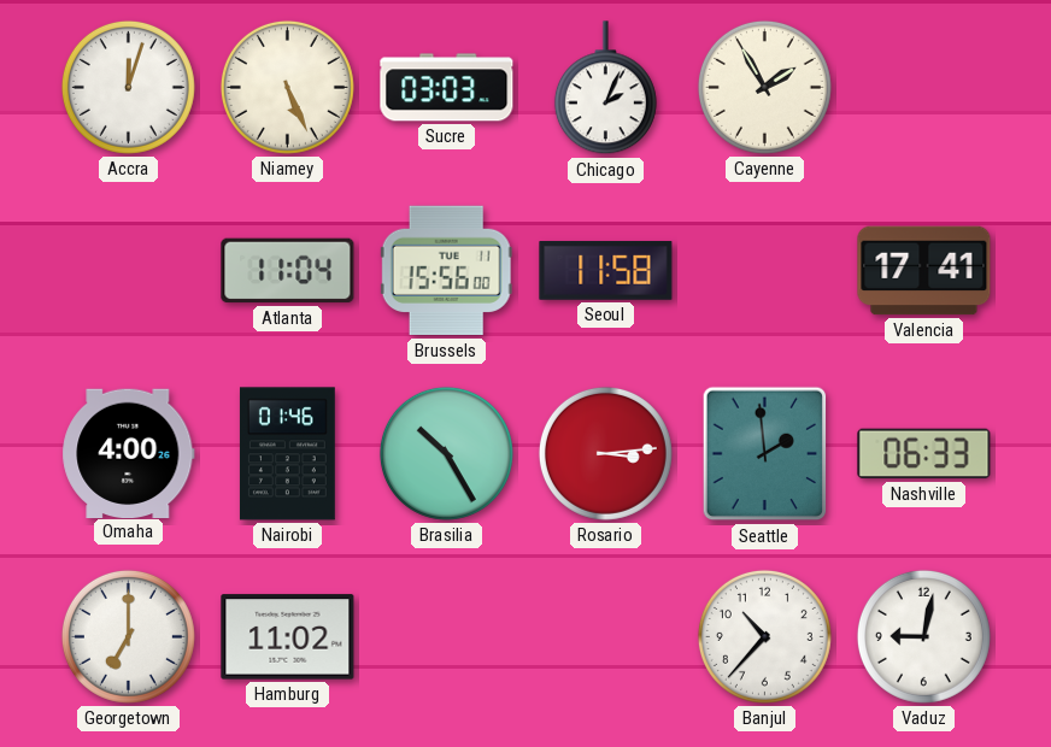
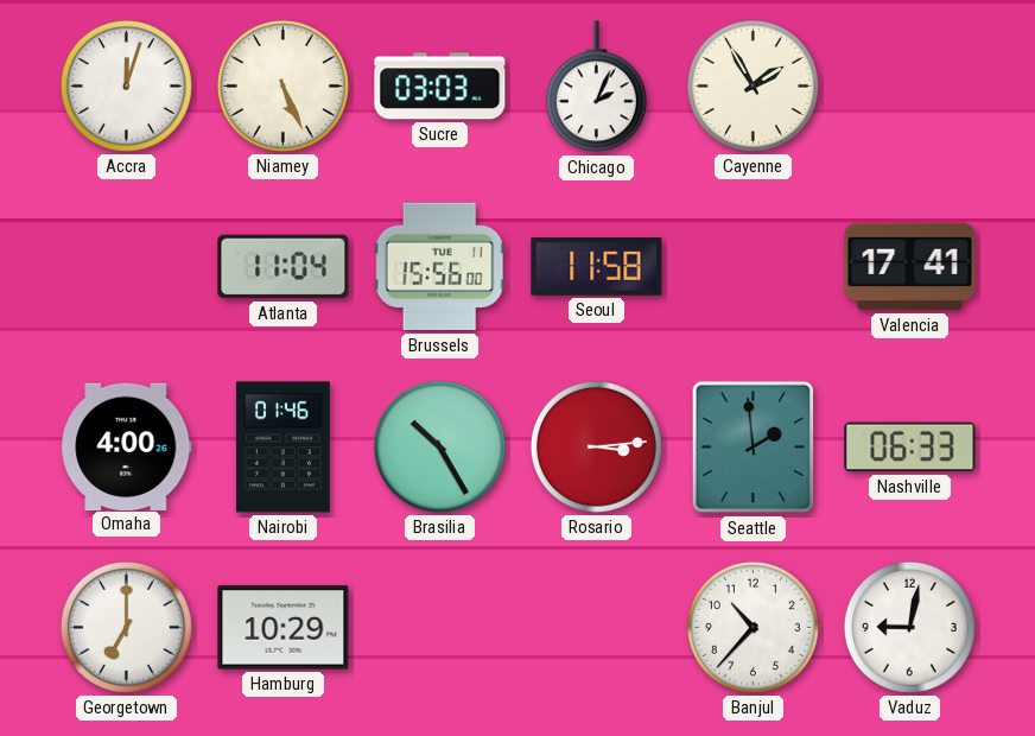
Hamburg: 11:02 -> 10:29
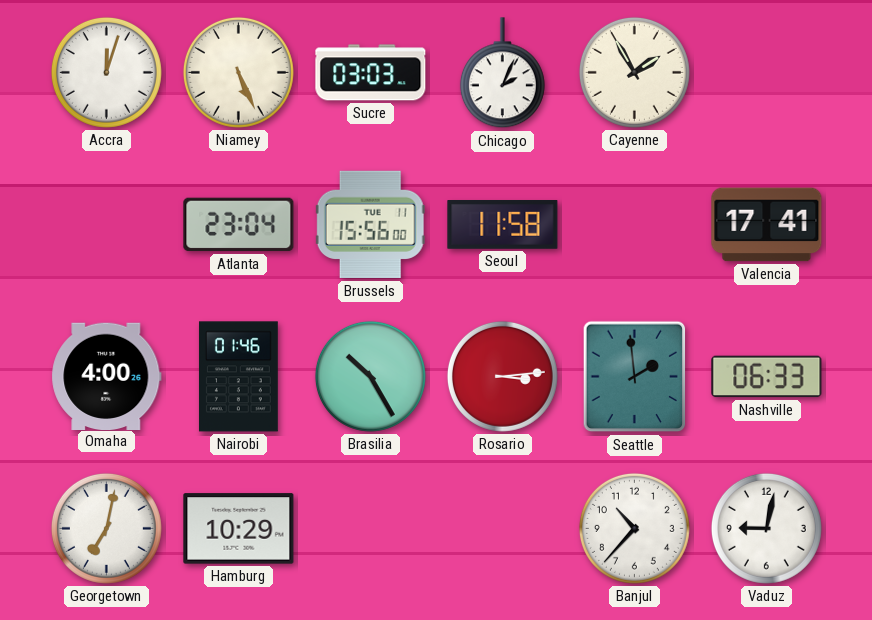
Atlanta: 11:04 -> 23:04
Georgetown: 7:00 -> 7:02
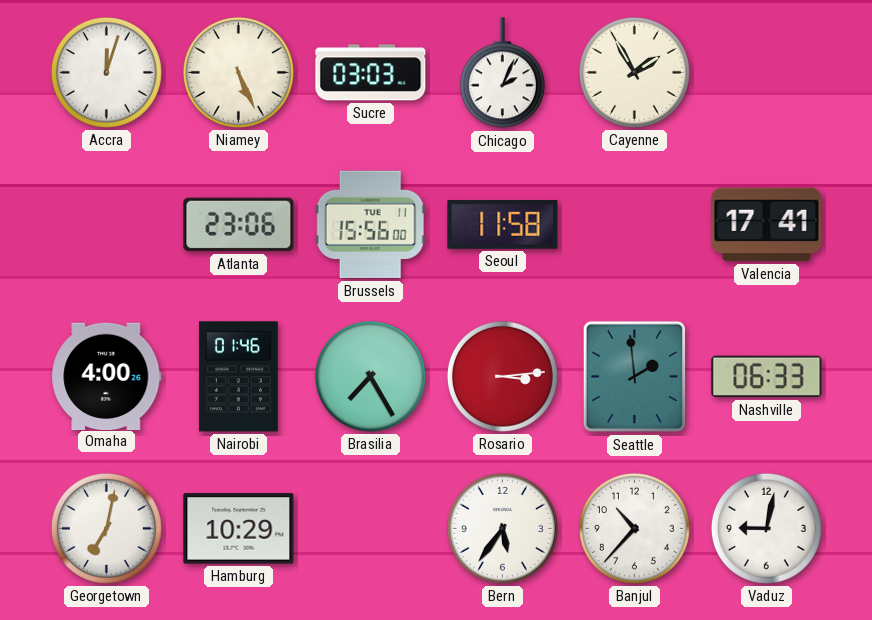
Atlanta: 23:04 -> 23:06
Brasilia: 10:25 -> 7:25
Bern: none -> 5:36
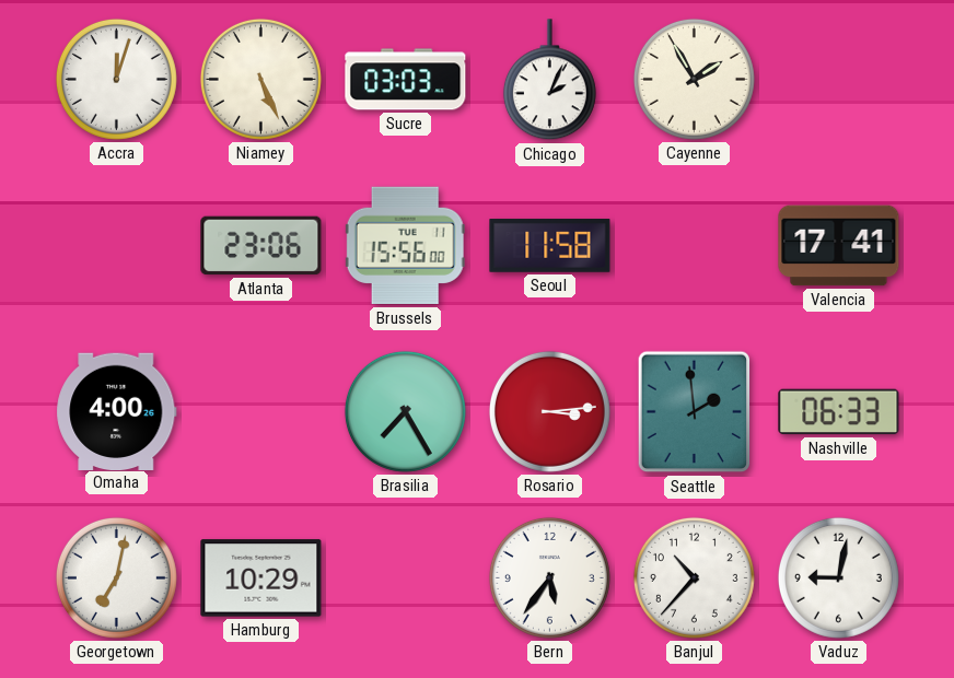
Nairobi: 01:46 -> none
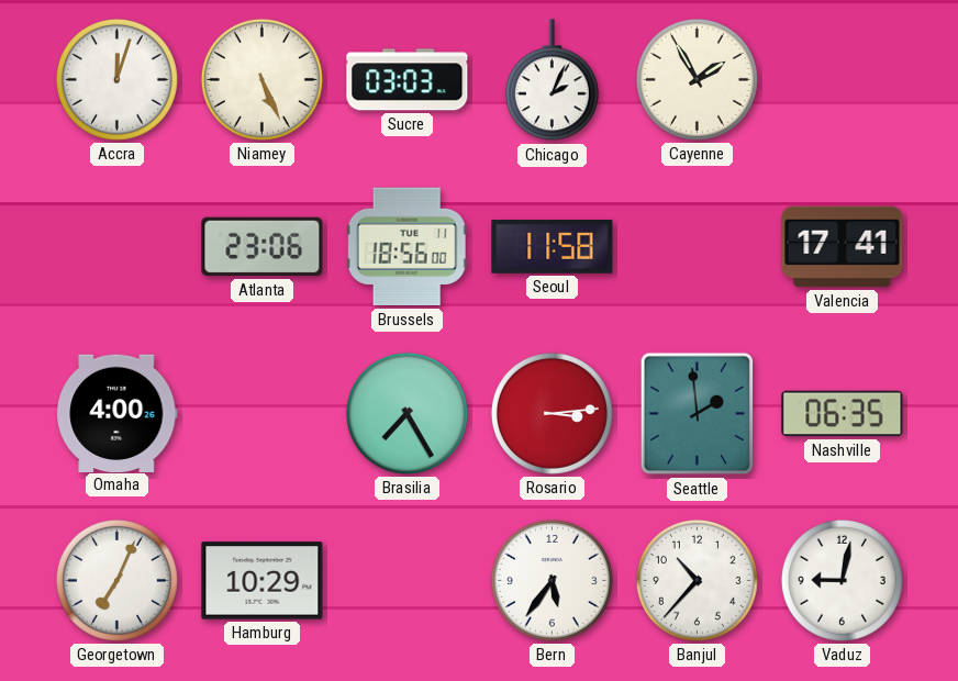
Brussels: 15:56 -> 18:56
Nashville: 06:33 -> 06:35
Georgetown: 7:02 -> 7:04
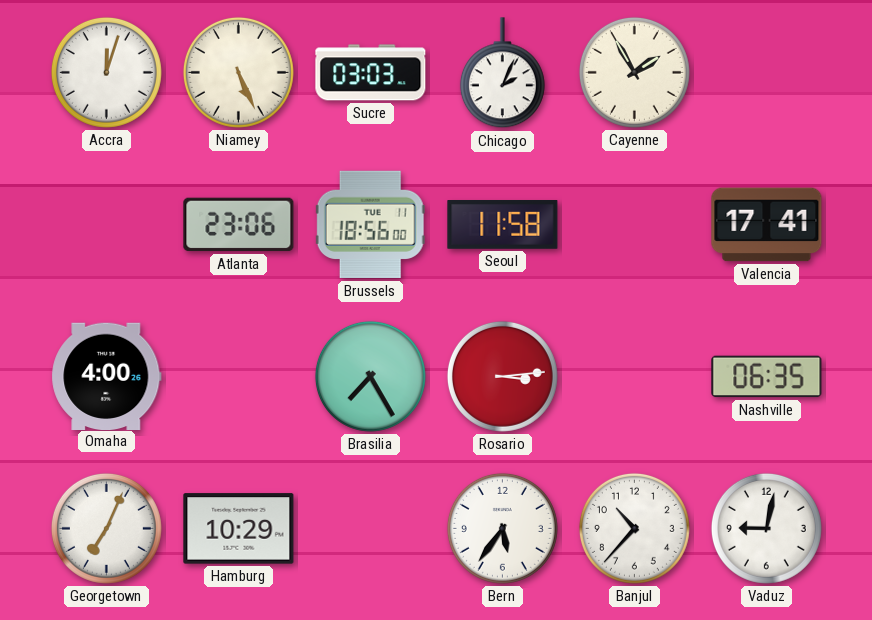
Seattle: 1:59 -> none
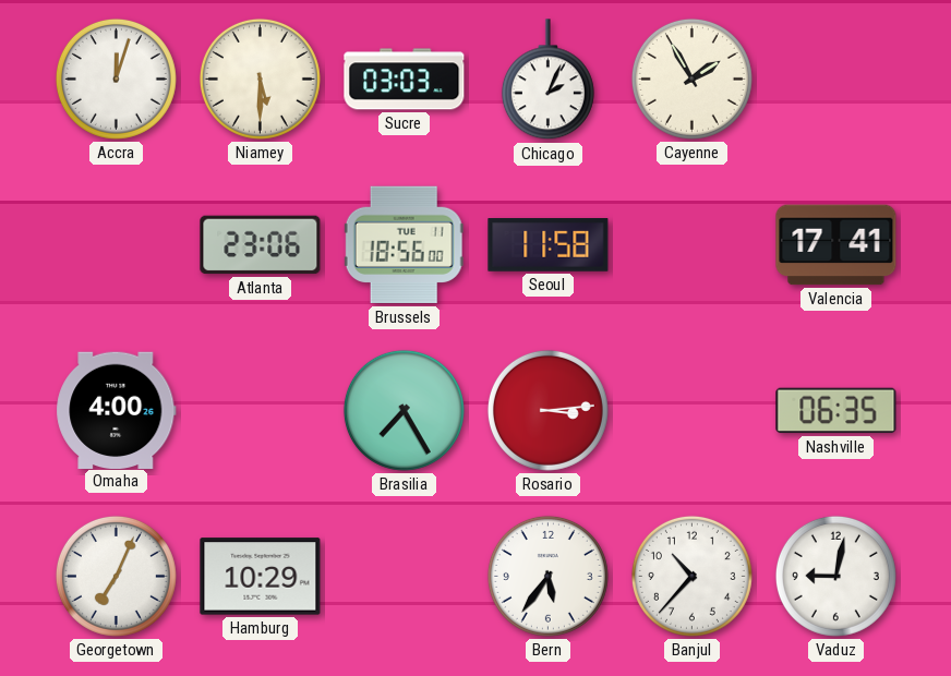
Niamey: 5:26 -> 5:30
